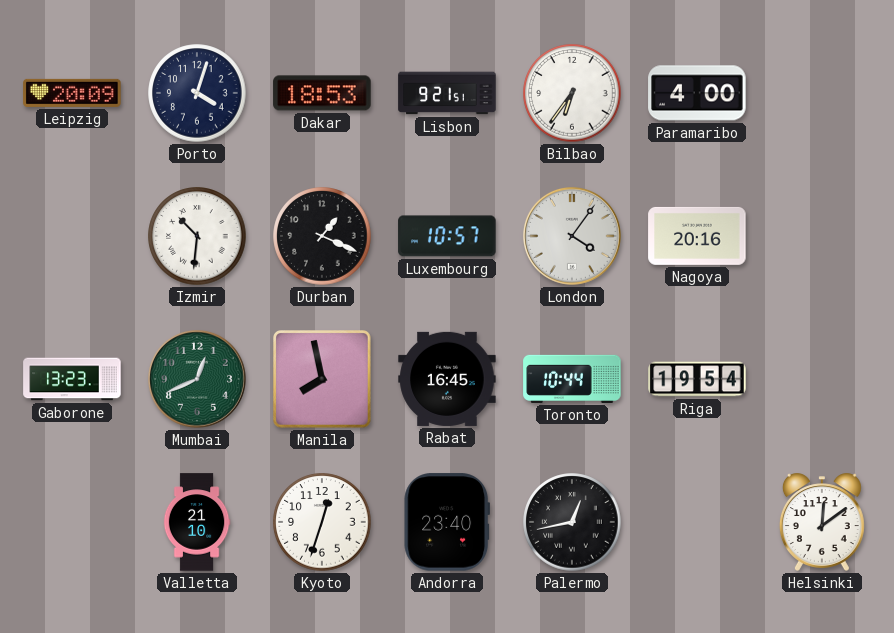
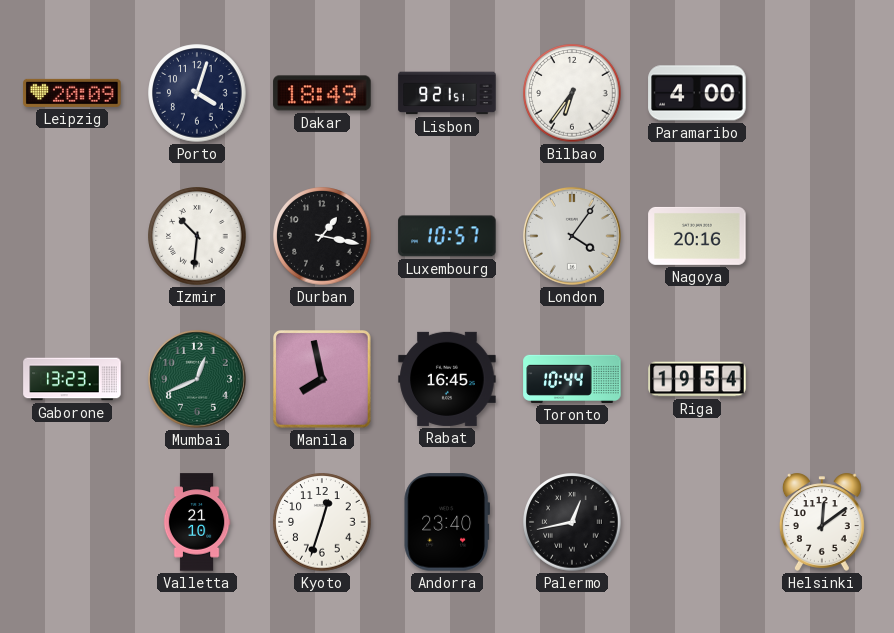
Dakar: 18:53 -> 18:49
Durban: 1:19 -> 1:17
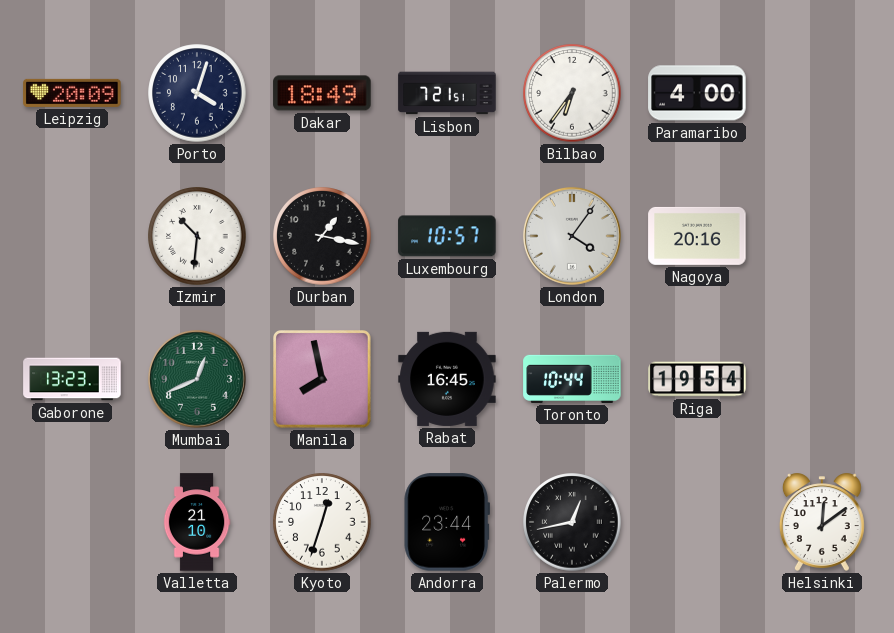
Lisbon: 9:21 -> 7:21
Andorra: 23:40 -> 23:44
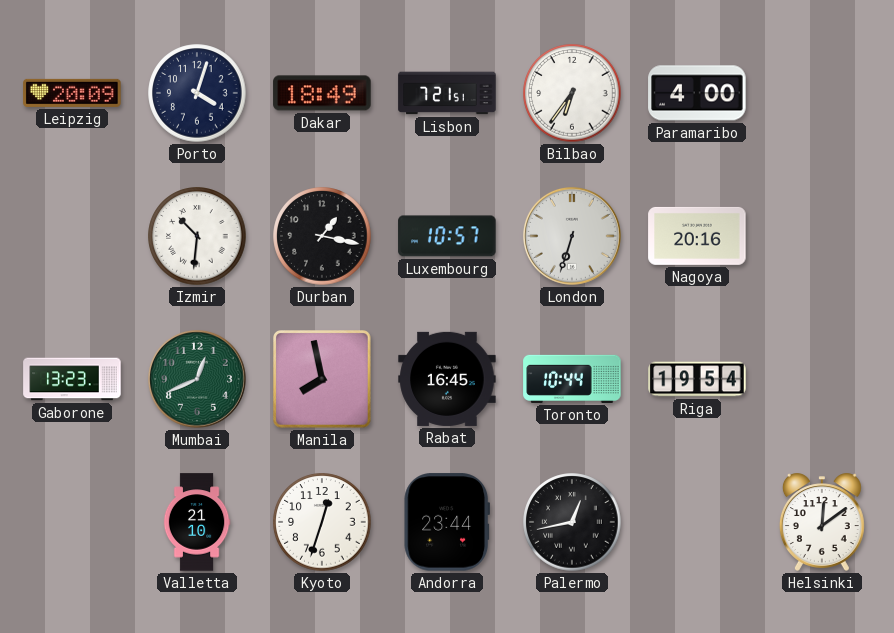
London: 4:06 -> 6:33
